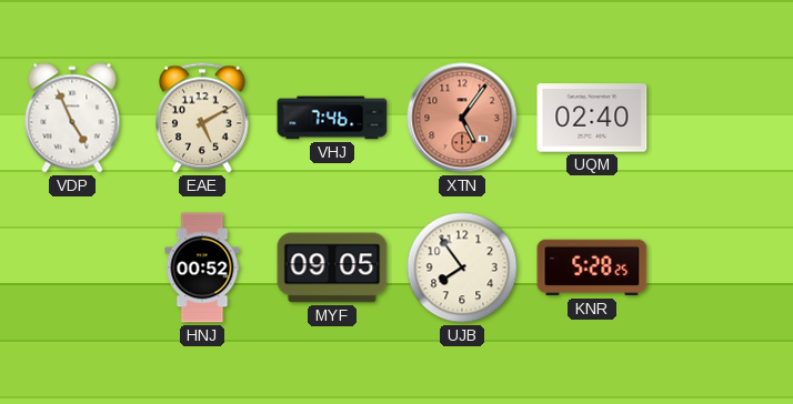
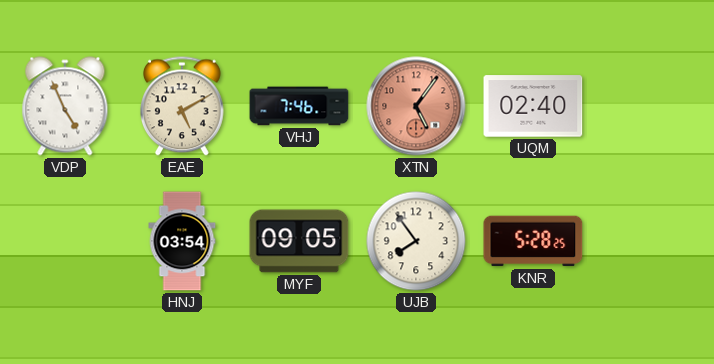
HNJ: 00:52 -> 03:54
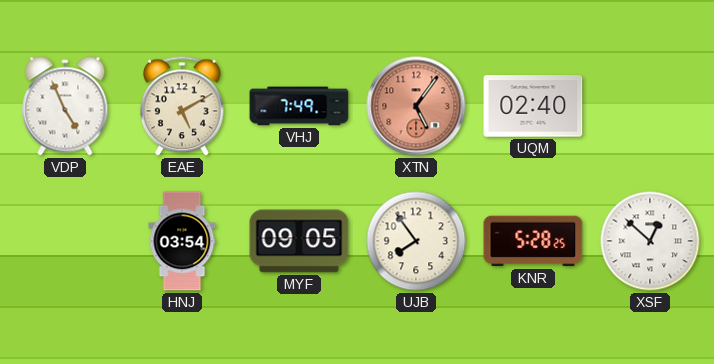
VHJ: 7:46 -> 7:49
XSF: none -> 12:52
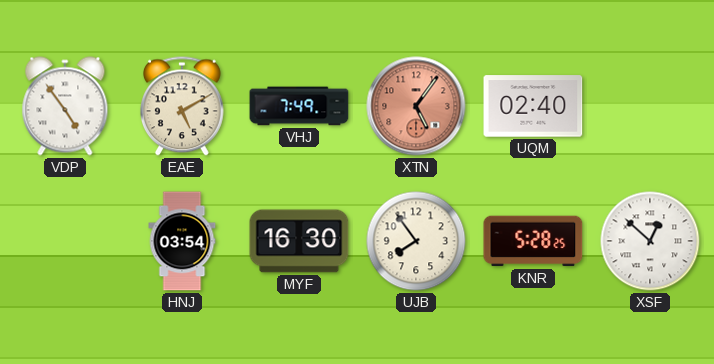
VDP: 4:56 -> 4:54
MYF: 09:05 -> 16:30
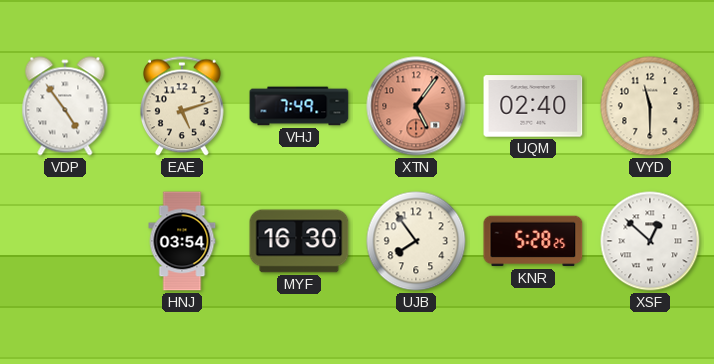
EAE: 5:10 -> 5:12
VYD: none -> 11:30
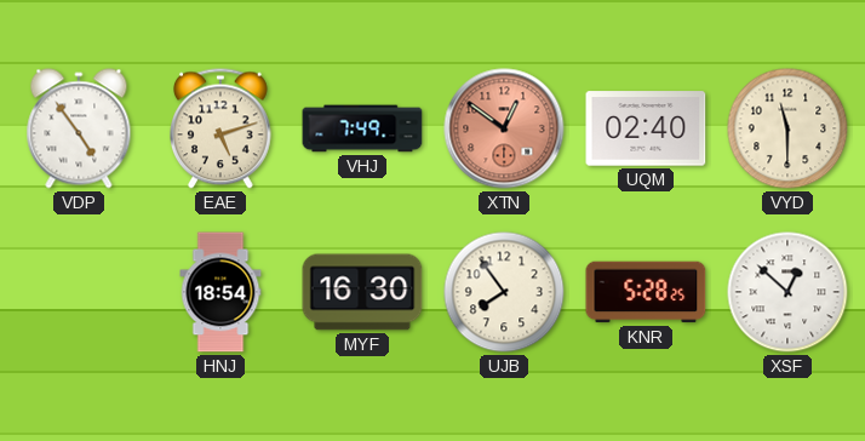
XTN: 5:06 -> 12:51
HNJ: 03:54 -> 18:54
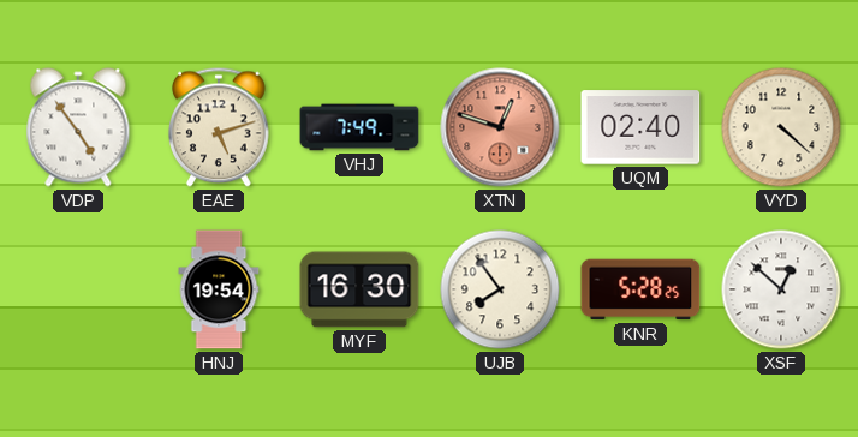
XTN: 12:51 -> 12:48
VYD: 11:30 -> 4:22
HNJ: 18:54 -> 19:54
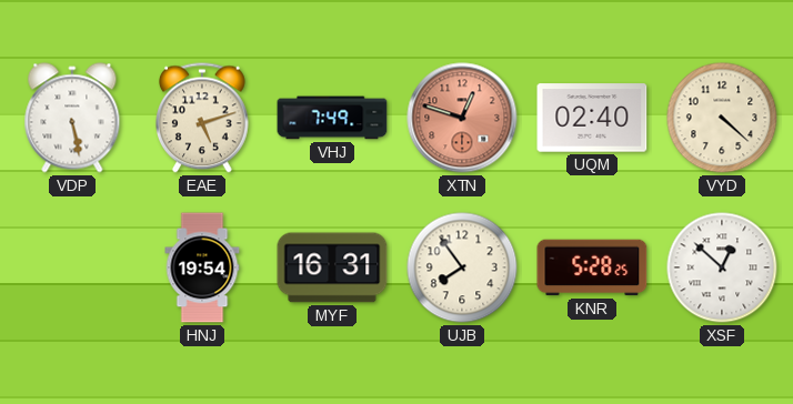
VDP: 4:54 -> 5:28
MYF: 16:30 -> 16:31
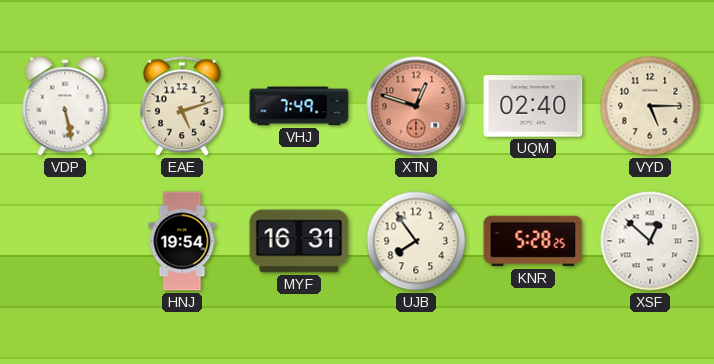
VYD: 4:22 -> 5:15
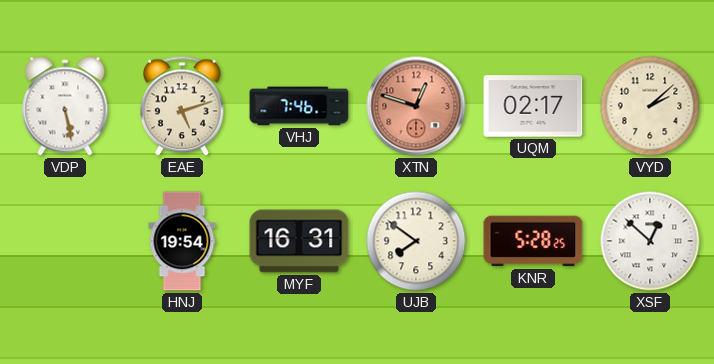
VHJ: 7:49 -> 7:46
UQM: 02:40 -> 02:17
VYD: 5:15 -> 2:08
UJB: 7:54 -> 7:51
